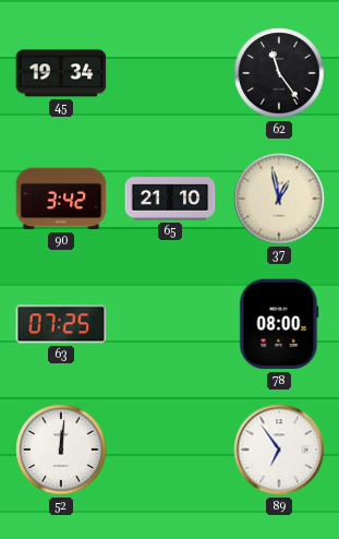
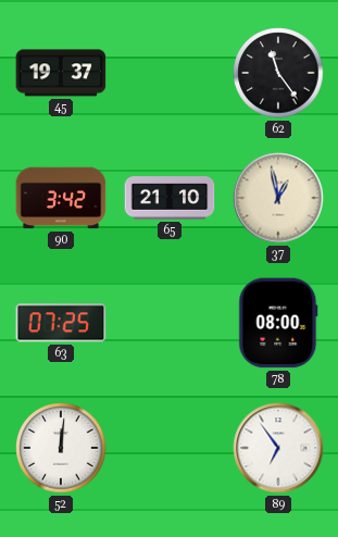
45: 19:34 -> 19:37
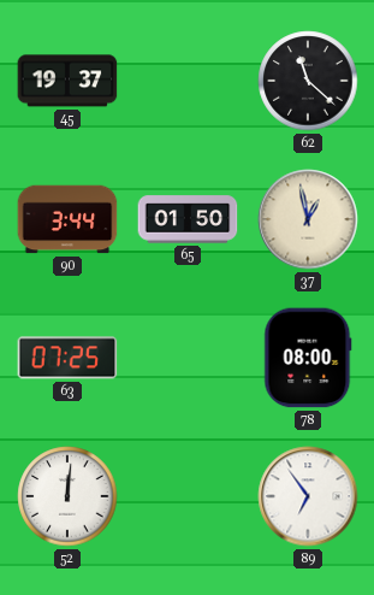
62: 11:24 -> 11:22
90: 3:42 -> 3:44
65: 21:10 -> 01:50
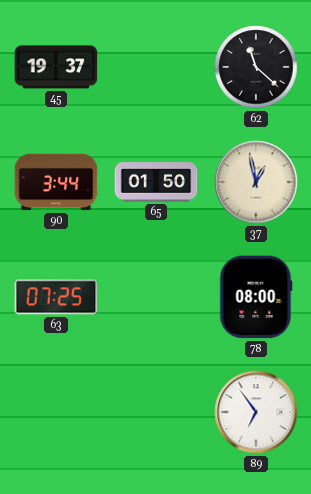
52: 12:01 -> none
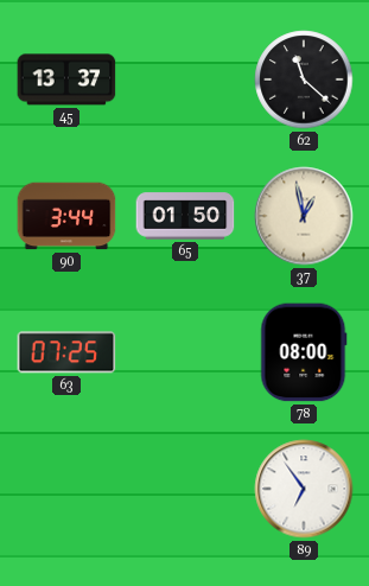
45: 19:37 -> 13:37
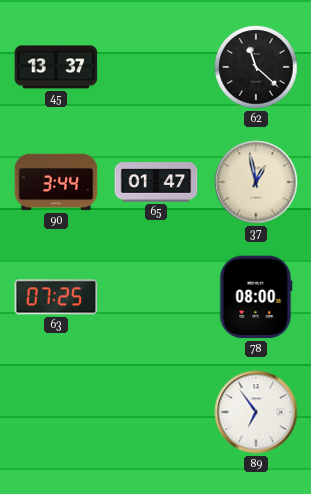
65: 01:50 -> 01:47
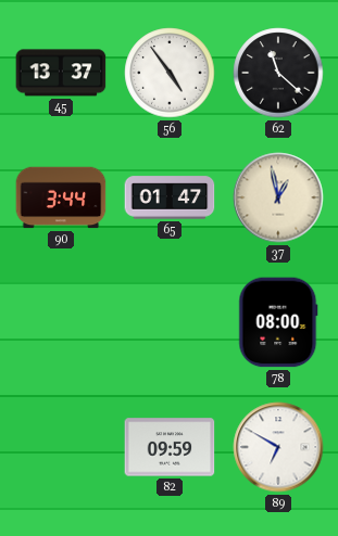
56: none -> 4:54
63: 07:25 -> none
82: none -> 09:59
89: 6:54 -> 6:50
